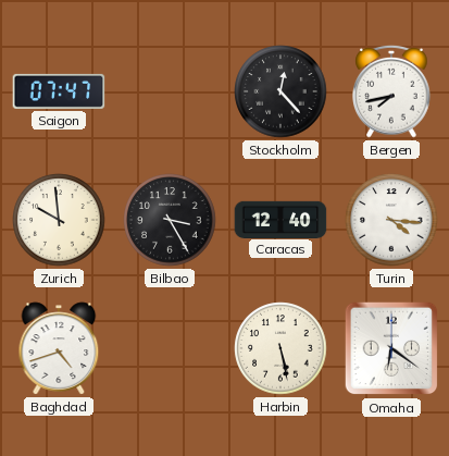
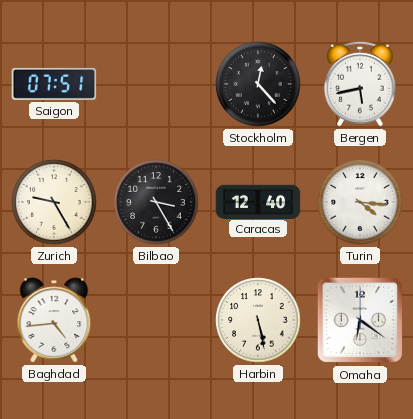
Saigon: 07:47 -> 07:51
Bergen: 7:43 -> 5:43
Zurich: 9:59 -> 9:25
Baghdad: 4:42 -> 4:44
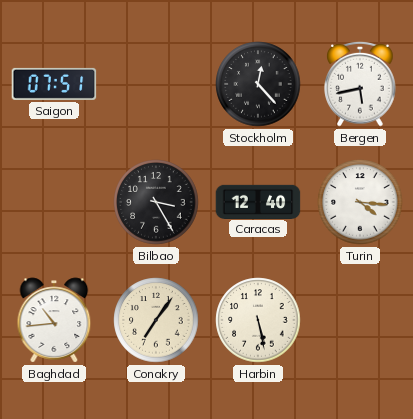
Zurich: 9:25 -> none
Baghdad: 4:44 -> 10:44
Conakry: none -> 7:06
Omaha: 6:21 -> none
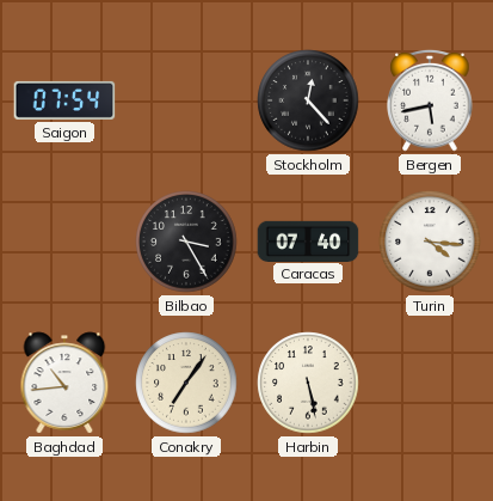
Saigon: 07:51 -> 07:54
Caracas: 12:40 -> 07:40
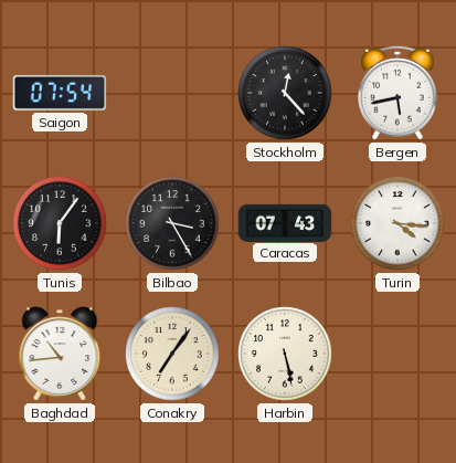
Tunis: none -> 6:06
Caracas: 07:40 -> 07:43
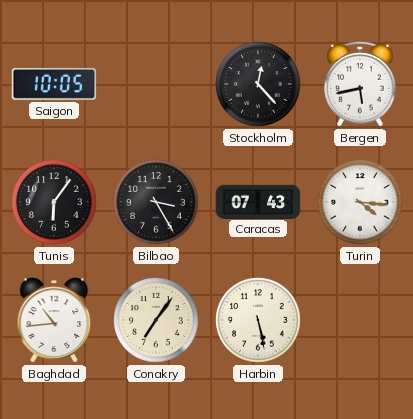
Saigon: 07:54 -> 10:05
